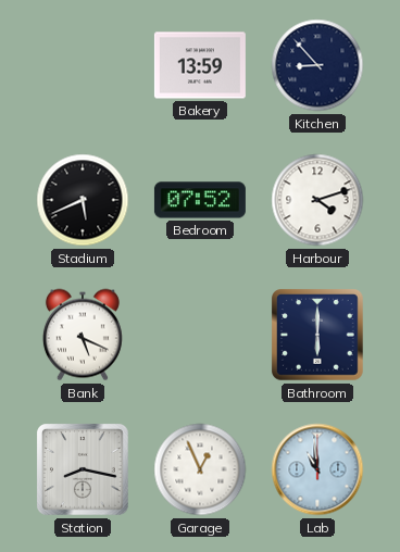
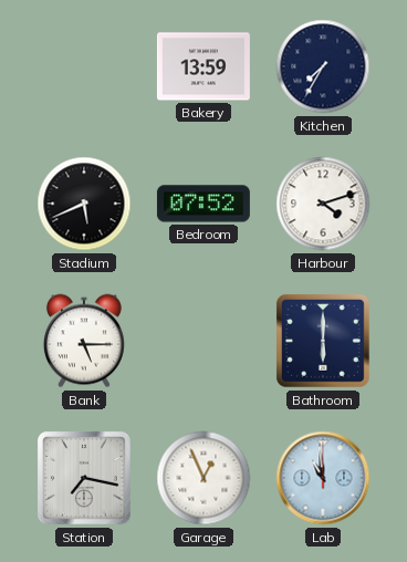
Kitchen: 8:53 -> 7:35
Bank: 5:19 -> 5:15
Station: 8:17 -> 7:17
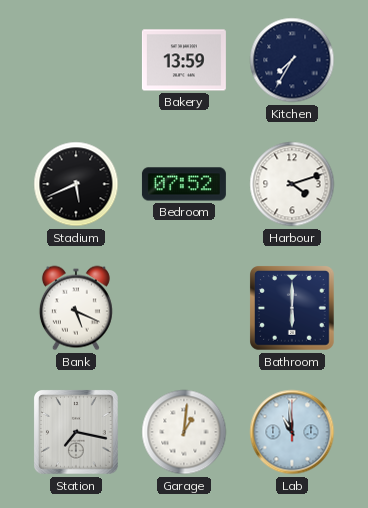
Bank: 5:15 -> 5:19
Garage: 12:56 -> 1:01
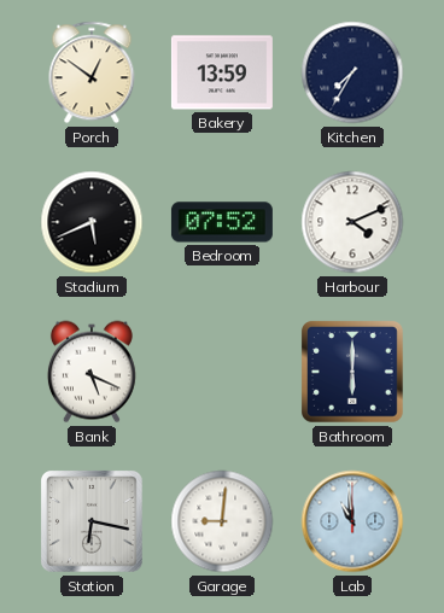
Porch: none -> 12:51
Harbour: 4:12 -> 4:11
Station: 7:17 -> 6:17
Garage: 1:01 -> 9:01
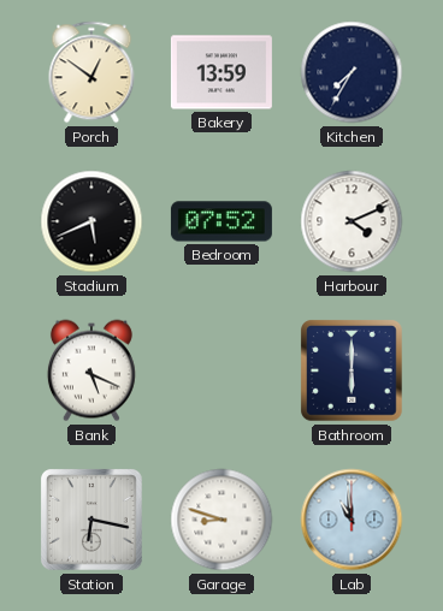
Garage: 9:01 -> 8:48
